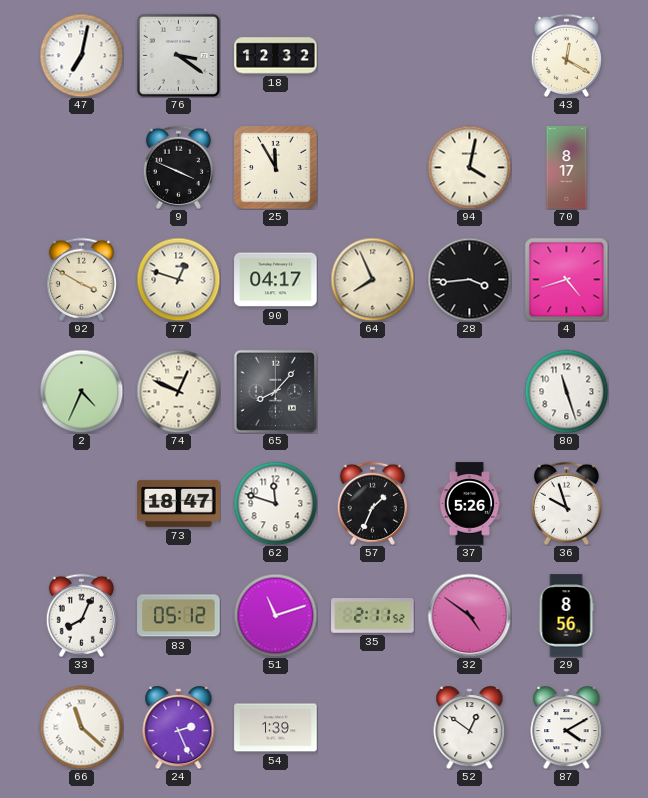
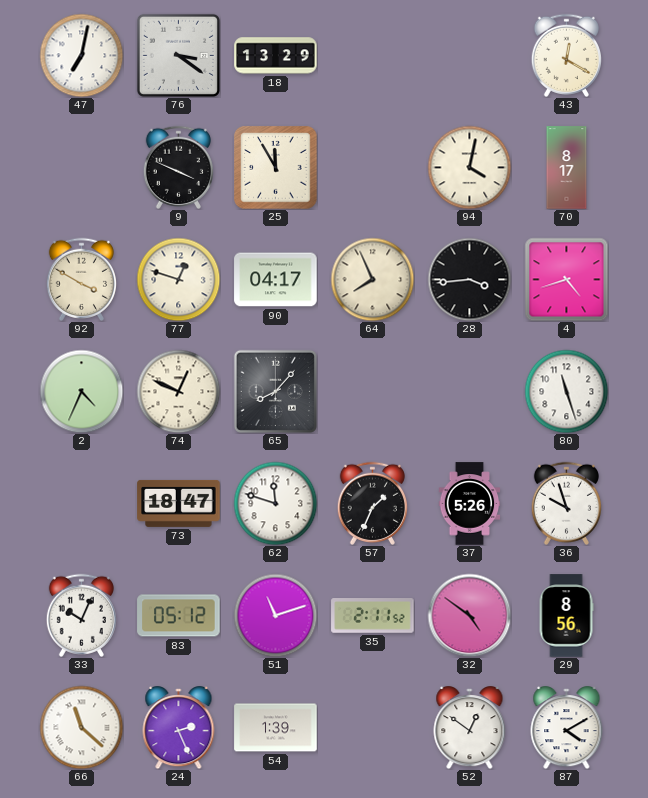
18: 12:32 -> 13:29
33: 8:04 -> 10:04
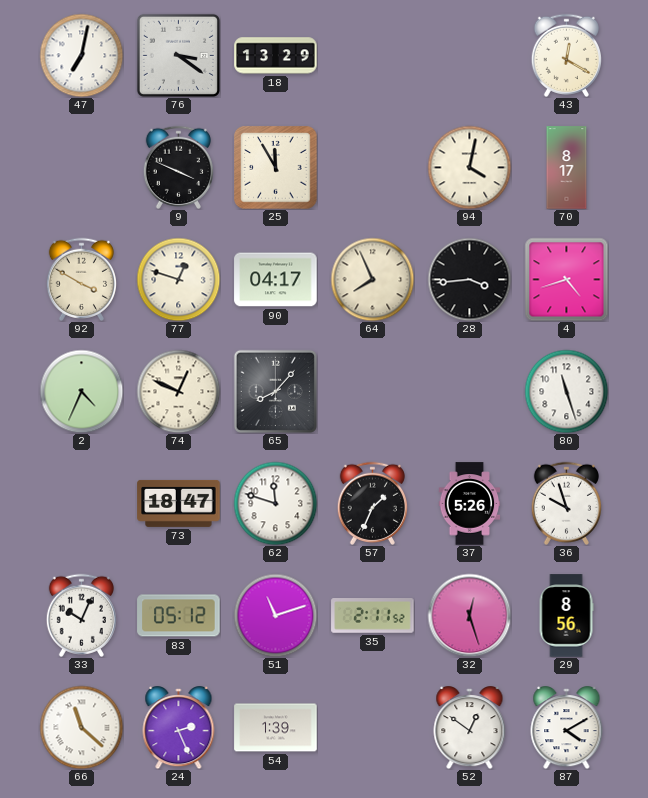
32: 4:51 -> 12:27
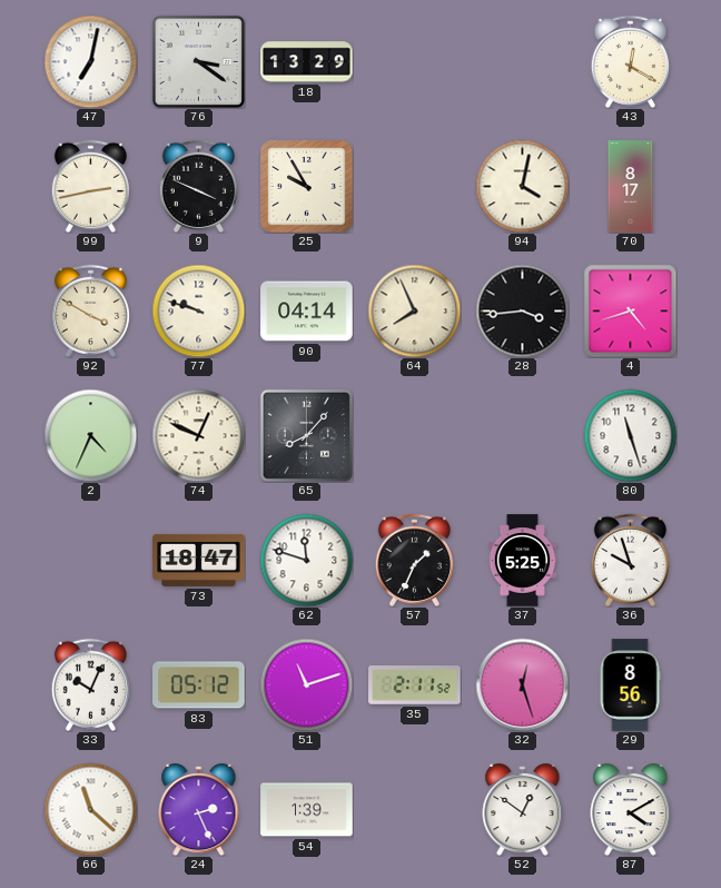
99: none -> 2:43
25: 11:55 -> 9:55
77: 12:48 -> 9:48
90: 04:17 -> 04:14
37: 5:26 -> 5:25
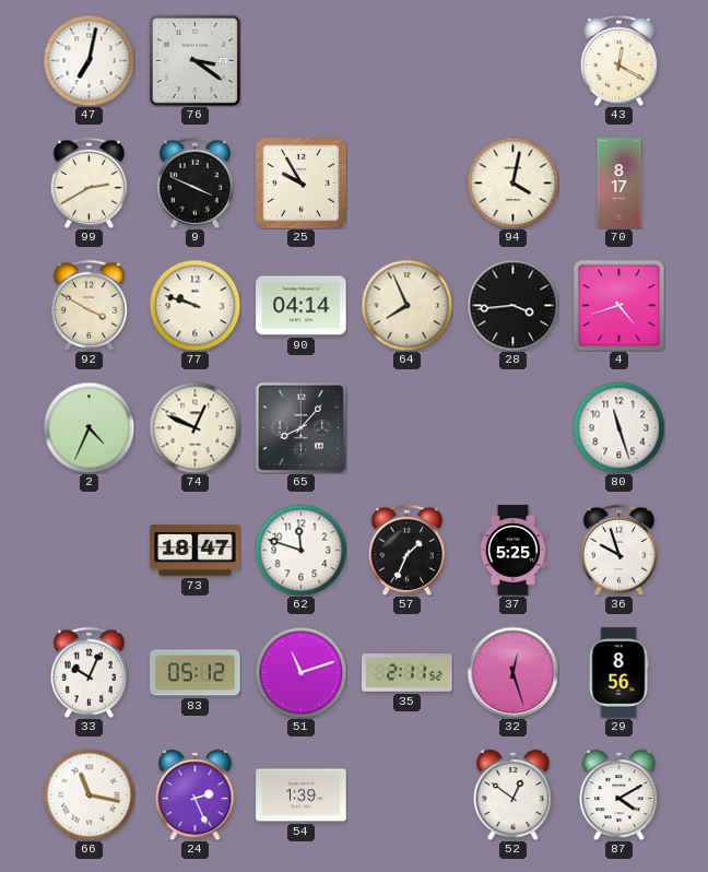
18: 13:29 -> none
99: 2:43 -> 2:40
66: 11:22 -> 11:17
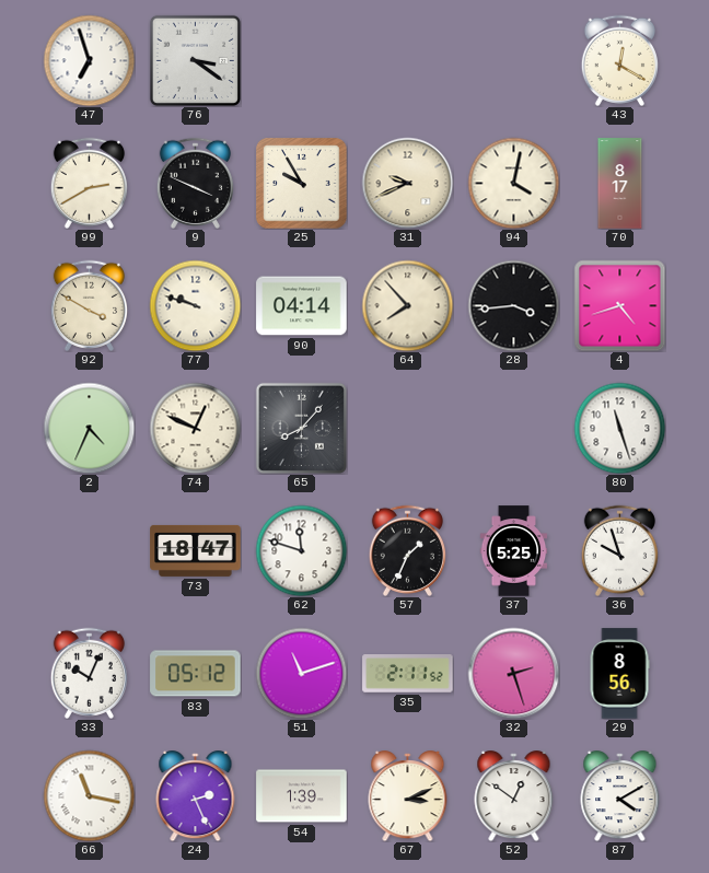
47: 7:02 -> 6:57
31: none -> 9:41
64: 7:56 -> 7:53
32: 12:27 -> 2:27
67: none -> 3:11
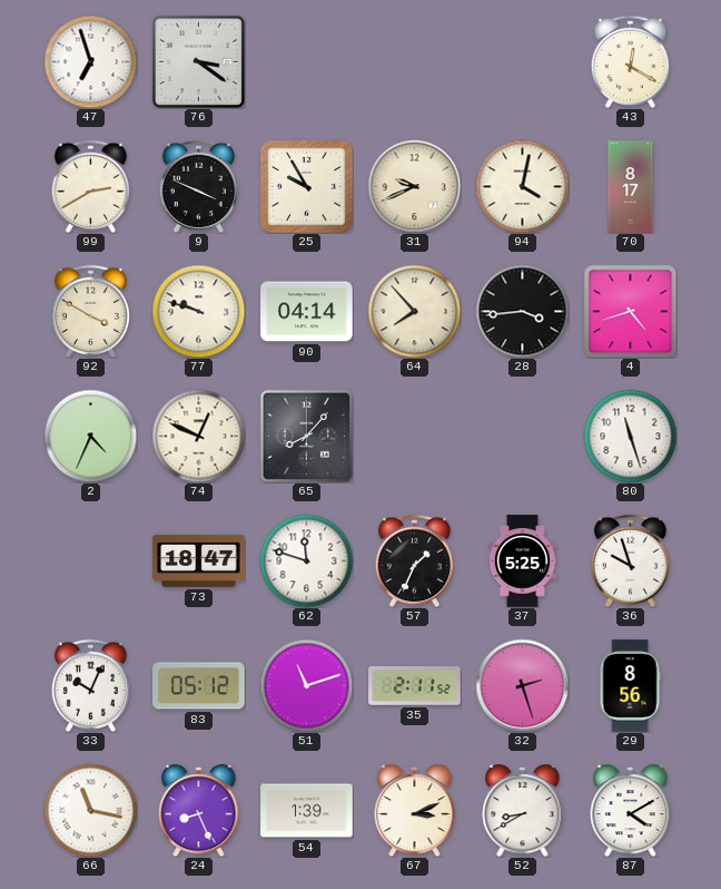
24: 2:26 -> 8:26
52: 12:51 -> 8:40
